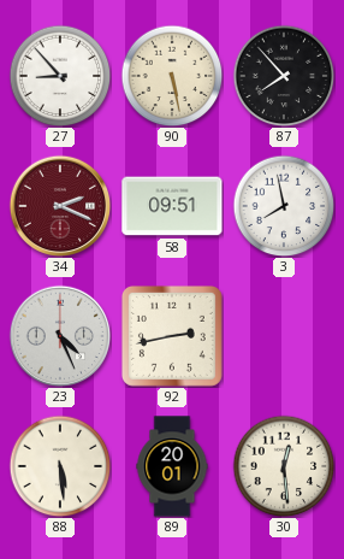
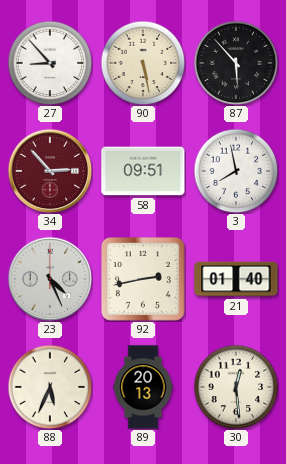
87: 7:53 -> 5:53
34: 2:19 -> 2:53
21: none -> 01:40
88: 5:29 -> 5:34
89: 20:01 -> 20:13
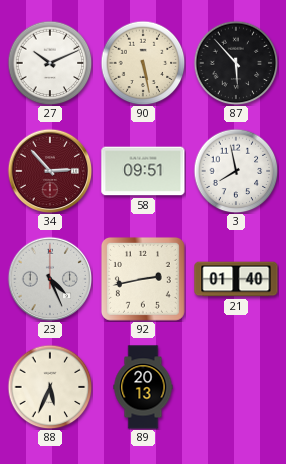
27: 8:53 -> 10:11
30: 12:29 -> none
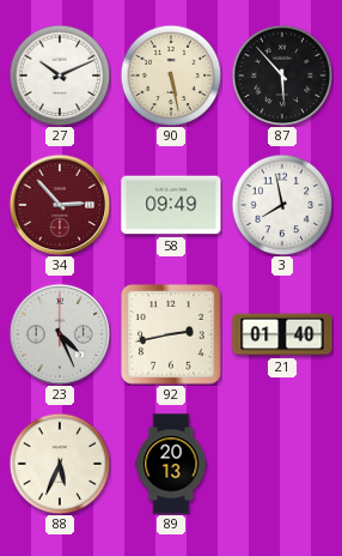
58: 09:51 -> 09:49
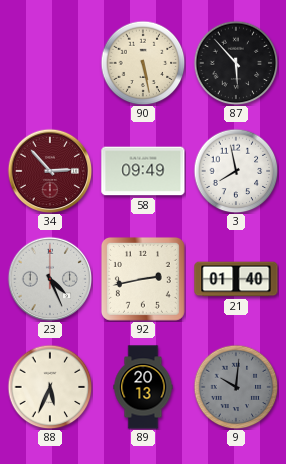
27: 10:11 -> none
9: none -> 10:01
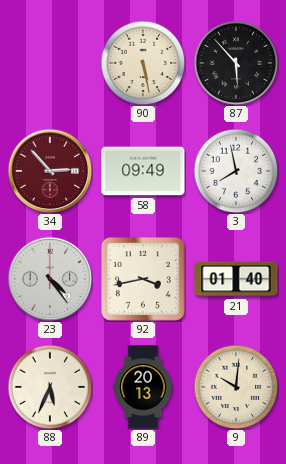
23: 4:26 -> 4:24
92: 2:43 -> 3:43
9 dial: grey -> cream
